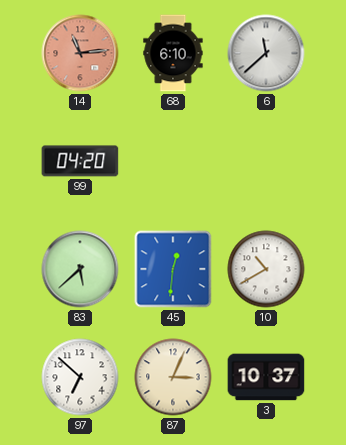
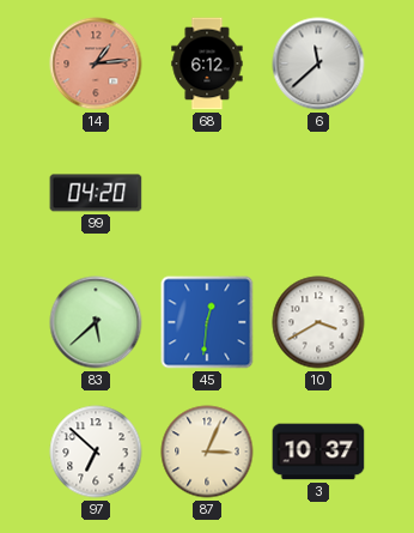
14: 11:14 -> 1:14
68: 6:10 -> 6:12
10: 10:40 -> 3:40
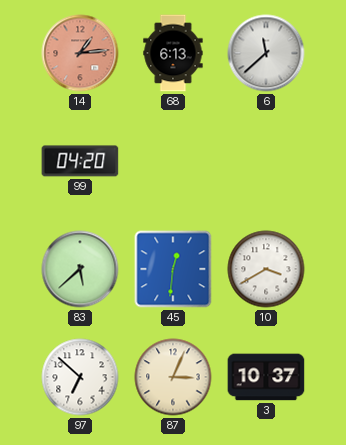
68: 6:12 -> 6:13
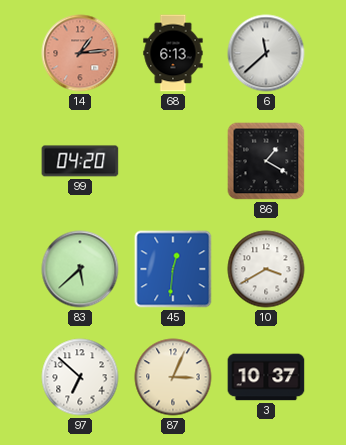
86: none -> 1:20
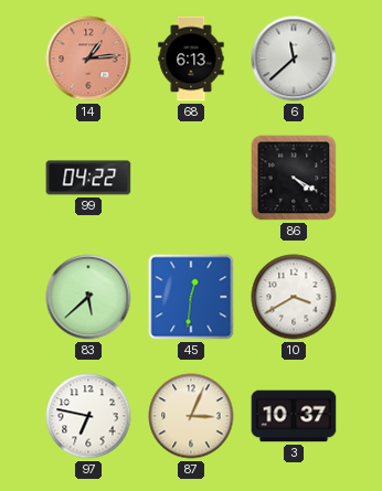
99: 04:20 -> 04:22
86: 1:20 -> 4:20
97: 6:52 -> 6:47
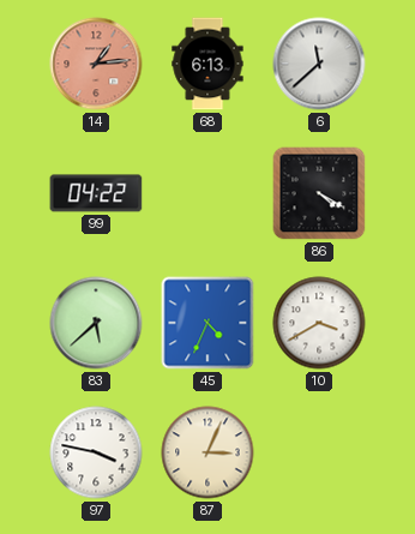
45: 12:31 -> 4:34
97: 6:47 -> 3:47
3: 10:37 -> none
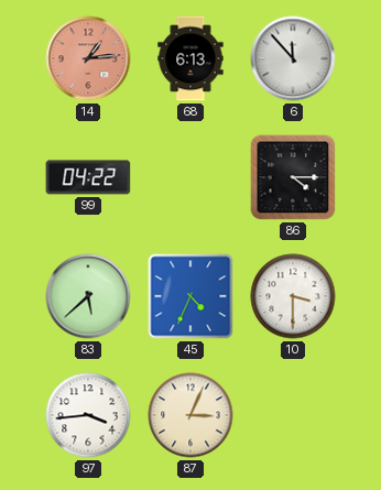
6: 11:38 -> 11:53
86: 4:20 -> 4:15
10: 3:40 -> 3:30
97: 3:47 -> 3:44
